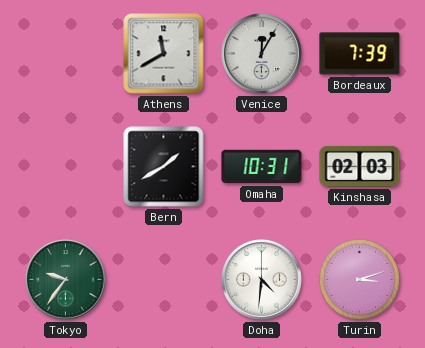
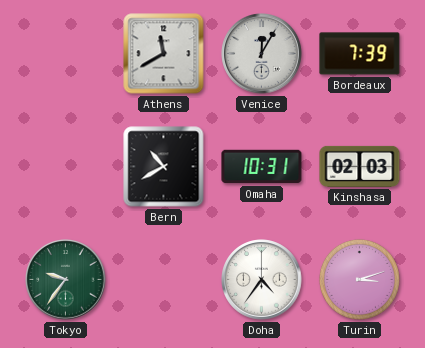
Bern: 1:40 -> 10:40
Doha: 4:31 -> 4:36
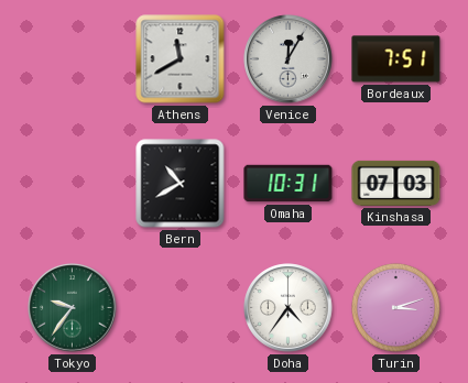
Bordeaux: 7:39 -> 7:51
Kinshasa: 02:03 -> 07:03
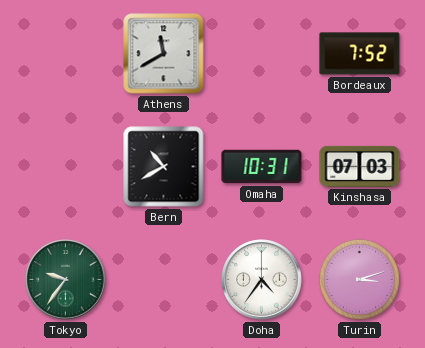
Venice: 12:05 -> none
Bordeaux: 7:51 -> 7:52
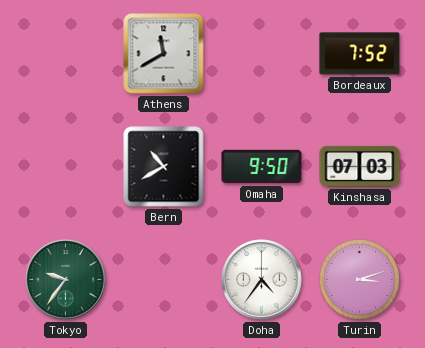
Omaha: 10:31 -> 9:50
